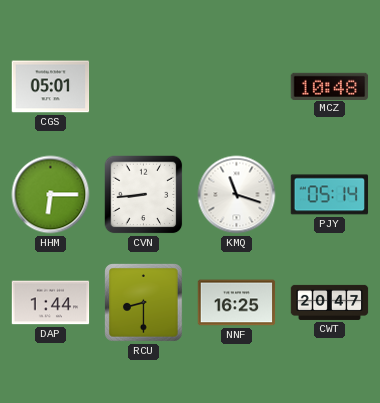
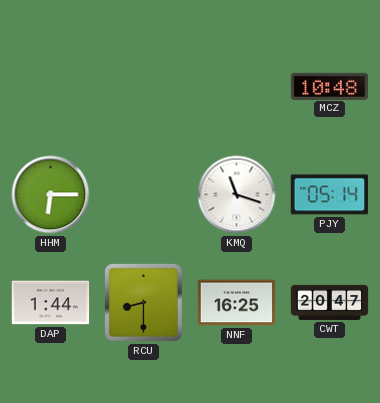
CGS: 05:01 -> none
CVN: 8:44 -> none
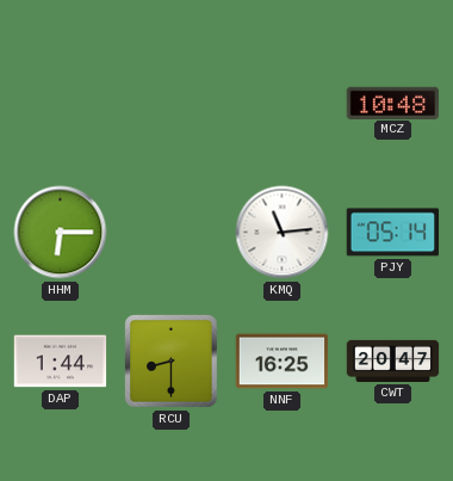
KMQ: 11:18 -> 11:14
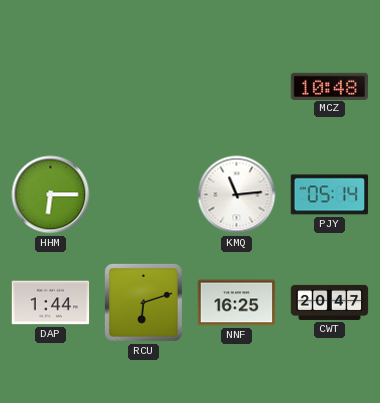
RCU: 8:30 -> 6:12
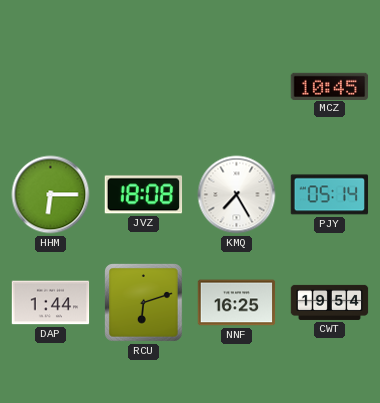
MCZ: 10:48 -> 10:45
JVZ: none -> 18:08
KMQ: 11:14 -> 7:25
CWT: 20:47 -> 19:54
